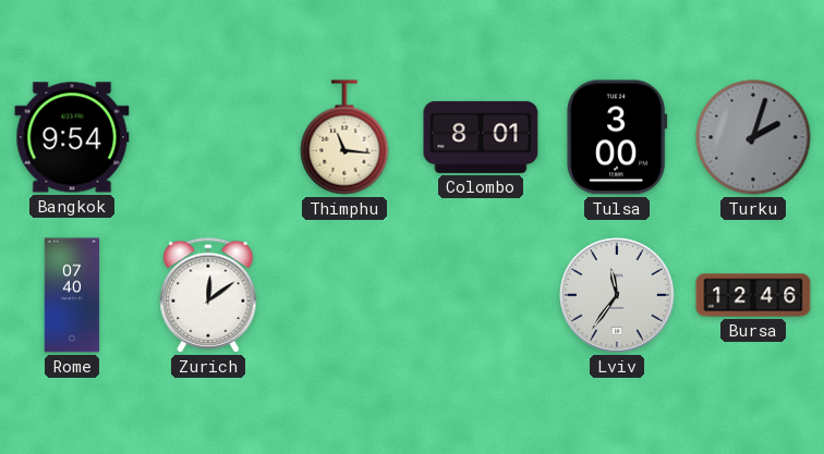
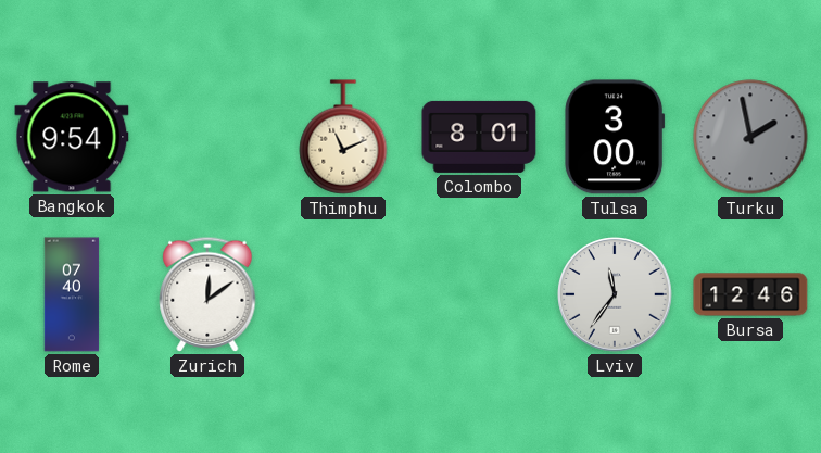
Thimphu: 11:16 -> 11:11
Turku: 2:03 -> 1:58
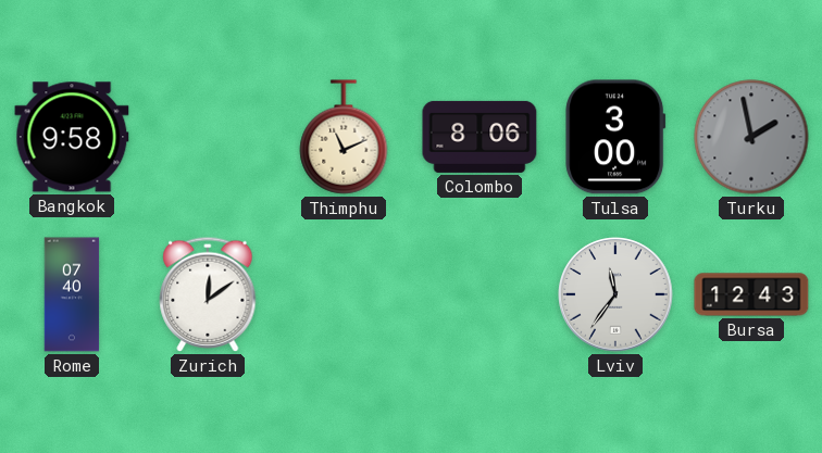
Bangkok: 9:54 -> 9:58
Colombo: 8:01 -> 8:06
Bursa: 12:46 -> 12:43
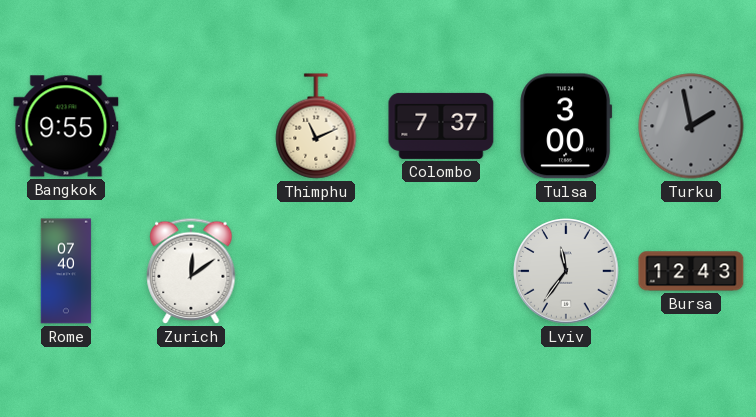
Bangkok: 9:58 -> 9:55
Colombo: 8:06 -> 7:37
